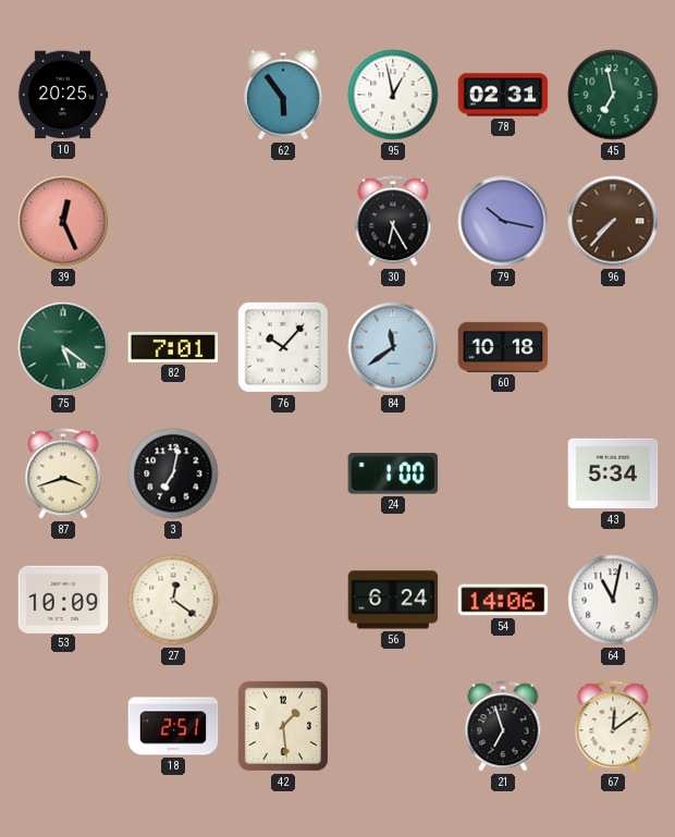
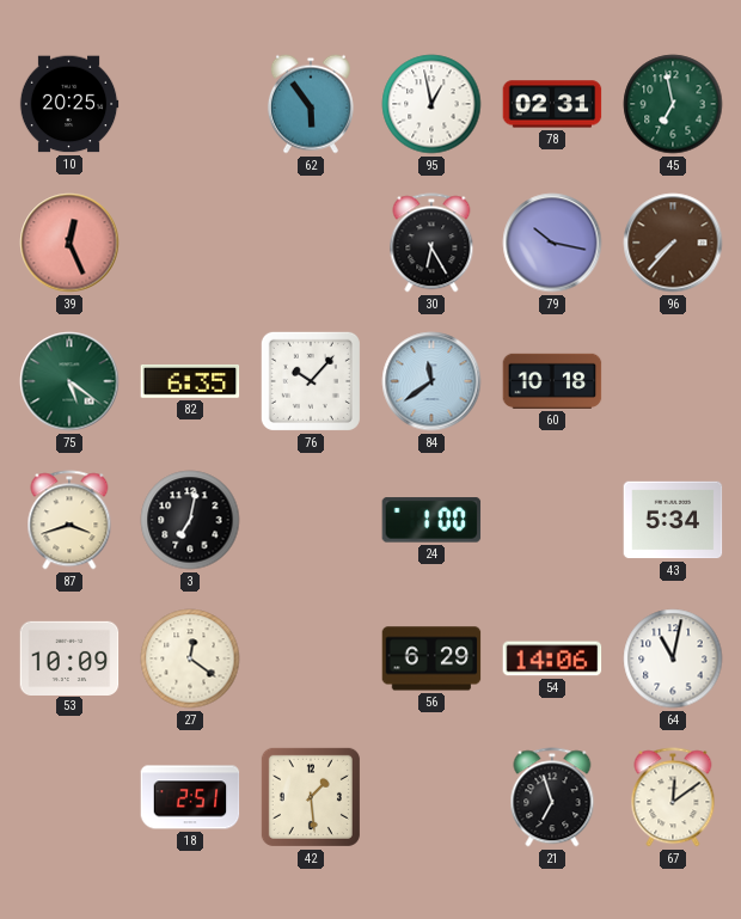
82: 7:01 -> 6:35
56: 6:24 -> 6:29
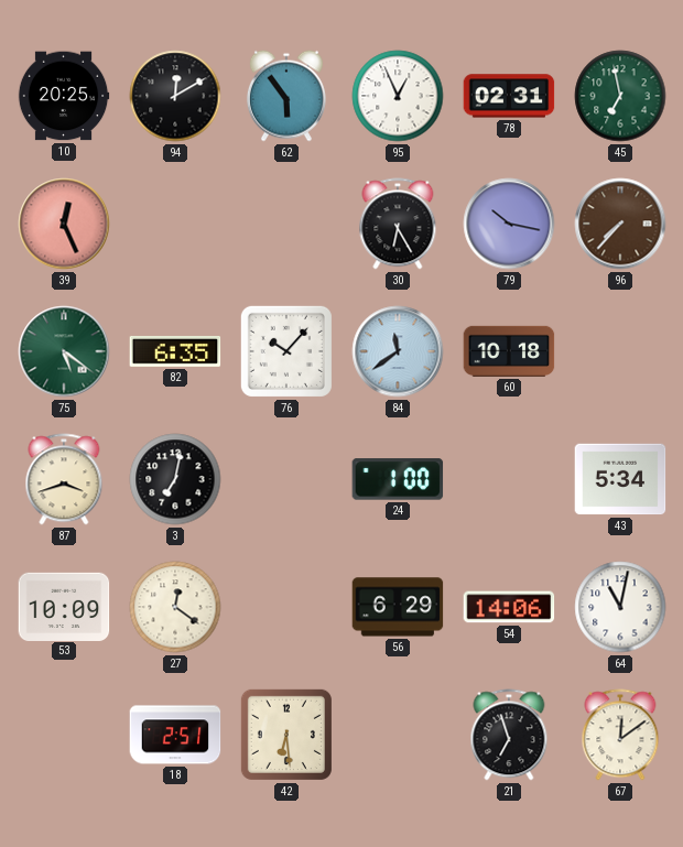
94: none -> 12:10
95: 12:58 -> 12:56
42: 1:29 -> 6:29
